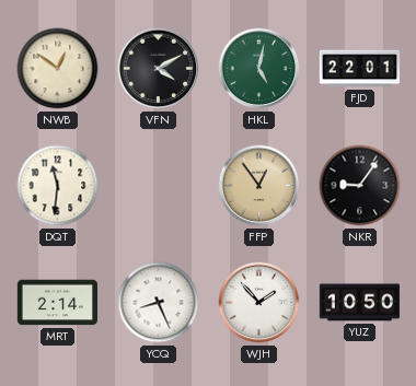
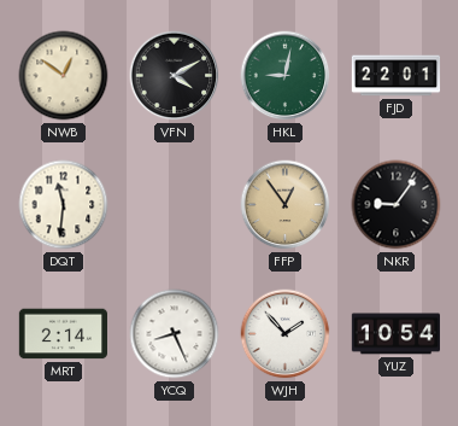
HKL: 5:02 -> 9:02
YUZ: 10:50 -> 10:54
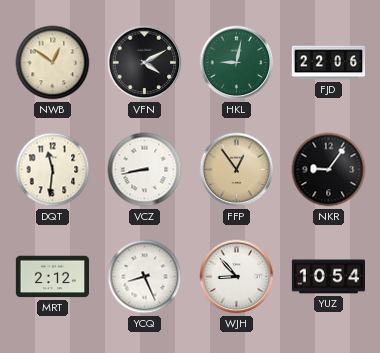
FJD: 22:01 -> 22:06
VCZ: none -> 8:43
MRT: 2:14 -> 2:12
WJH: 1:53 -> 8:53
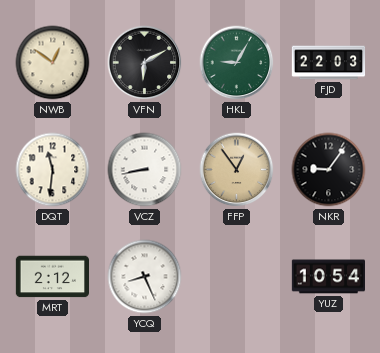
VFN: 4:10 -> 6:10
HKL: 9:02 -> 9:05
FJD: 22:06 -> 22:03
WJH: 8:53 -> none
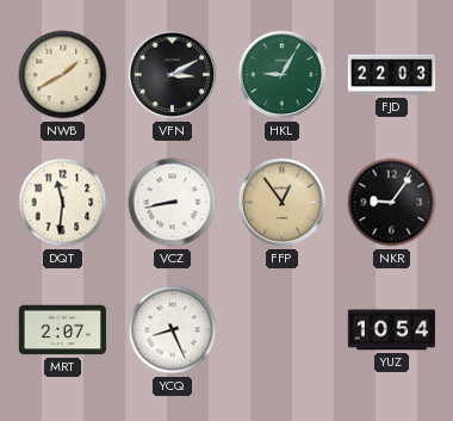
NWB: 12:51 -> 1:40
VFN: 6:10 -> 3:10
MRT: 2:12 -> 2:07
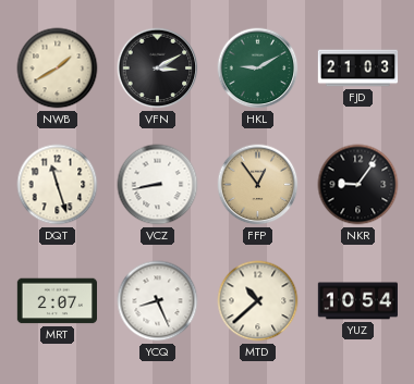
HKL: 9:05 -> 9:10
FJD: 22:03 -> 21:03
DQT: 11:31 -> 11:27
MTD: none -> 10:38
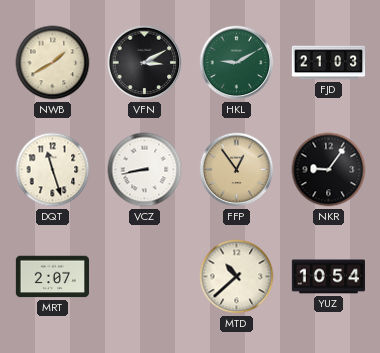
YCQ: 8:26 -> none
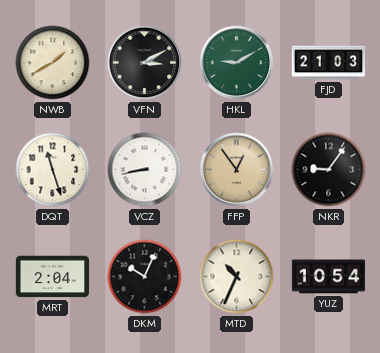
MRT: 2:07 -> 2:04
DKM: none -> 10:04
MTD: 10:38 -> 10:34
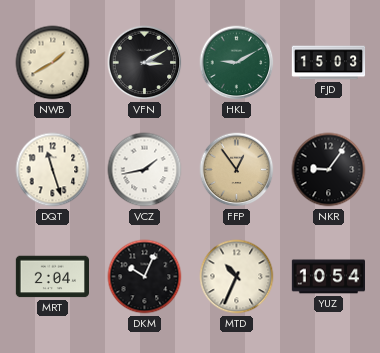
FJD: 21:03 -> 15:03
VCZ: 8:43 -> 1:43
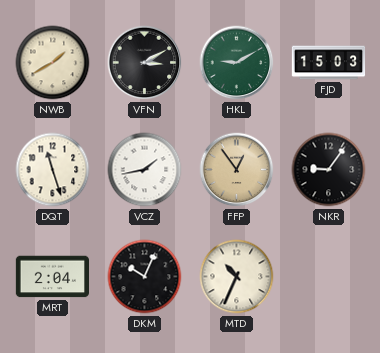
YUZ: 10:54 -> none
